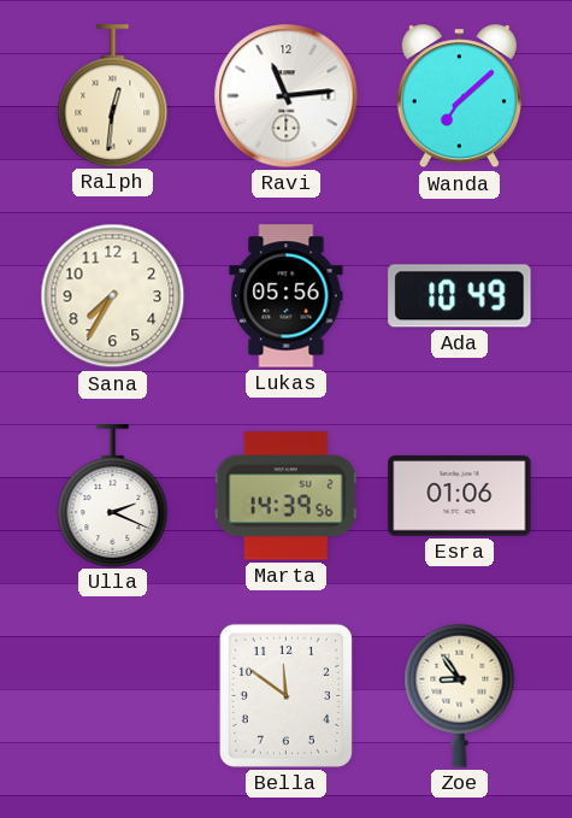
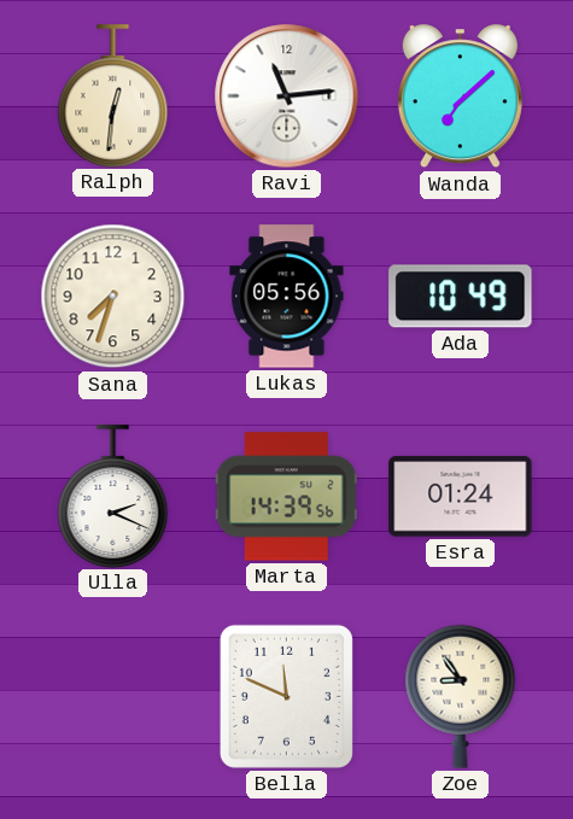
Sana: 7:35 -> 7:33
Esra: 01:06 -> 01:24
Bella: 11:51 -> 11:49
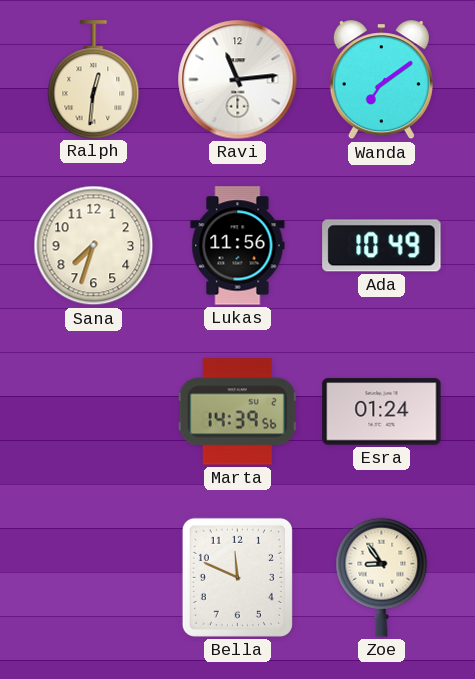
Wanda: 7:08 -> 7:09
Lukas: 05:56 -> 11:56
Ulla: 2:19 -> none
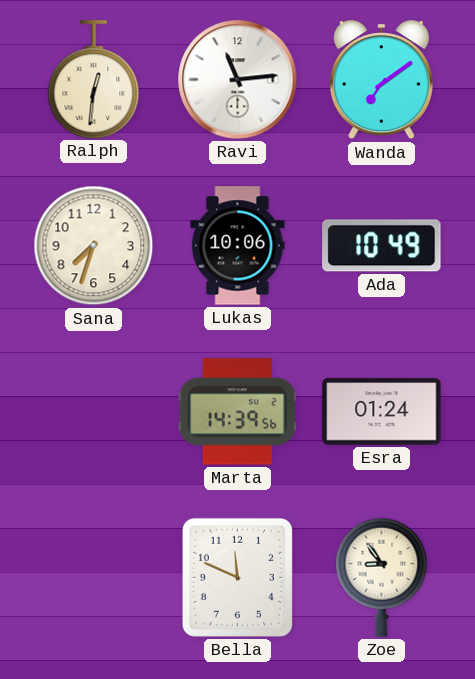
Lukas: 11:56 -> 10:06
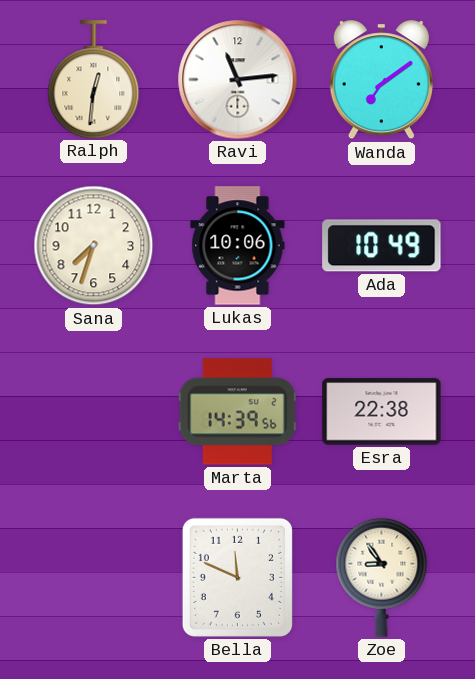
Esra: 01:24 -> 22:38
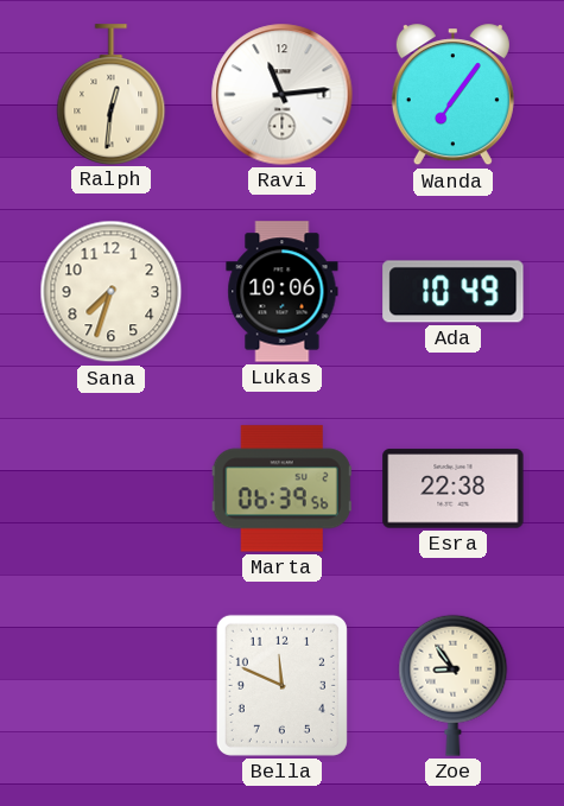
Wanda: 7:09 -> 7:06
Marta: 14:39 -> 06:39
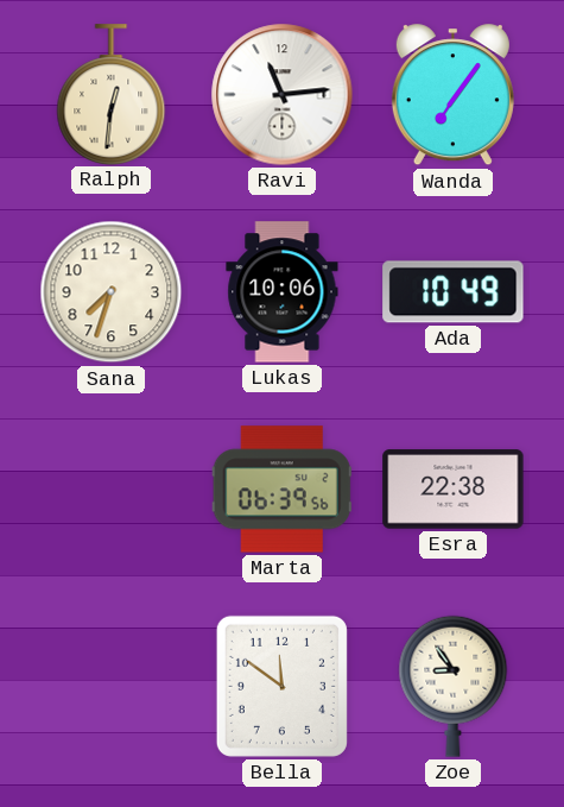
Bella: 11:49 -> 11:51
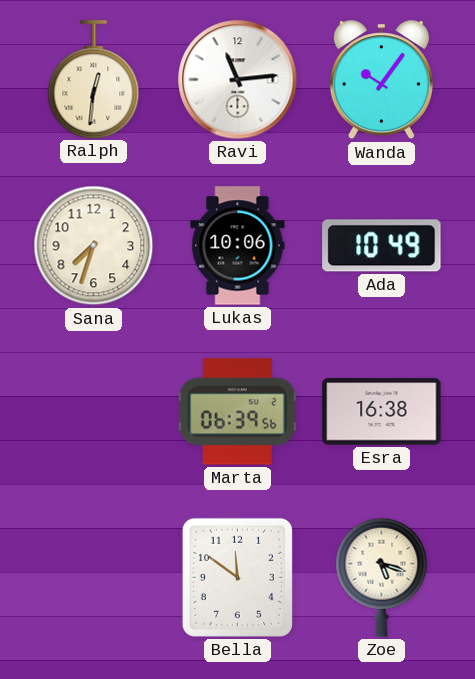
Wanda: 7:06 -> 10:06
Esra: 22:38 -> 16:38
Zoe: 8:54 -> 5:18
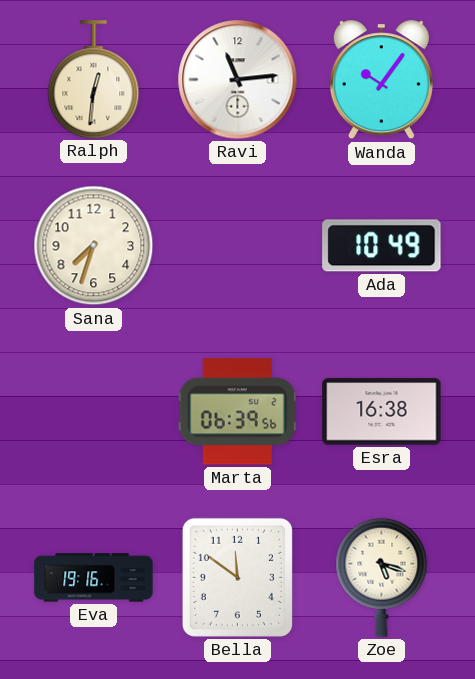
Lukas: 10:06 -> none
Eva: none -> 19:16
